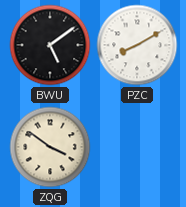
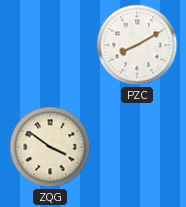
BWU: 5:09 -> none
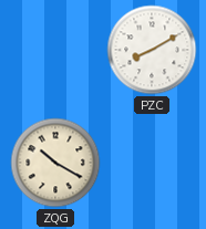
ZQG: 3:51 -> 10:20
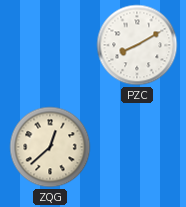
ZQG: 10:20 -> 12:38
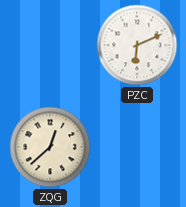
PZC: 8:10 -> 6:11
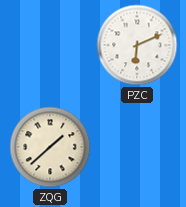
ZQG: 12:38 -> 1:38
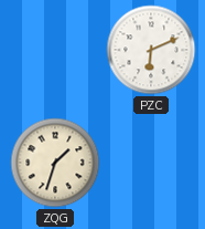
ZQG: 1:38 -> 1:33
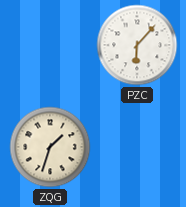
PZC: 6:11 -> 6:07
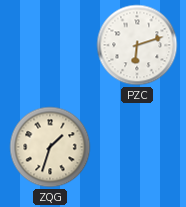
PZC: 6:07 -> 6:12
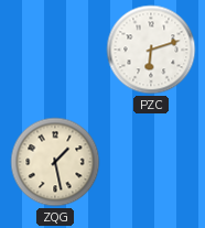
ZQG: 1:33 -> 1:28
